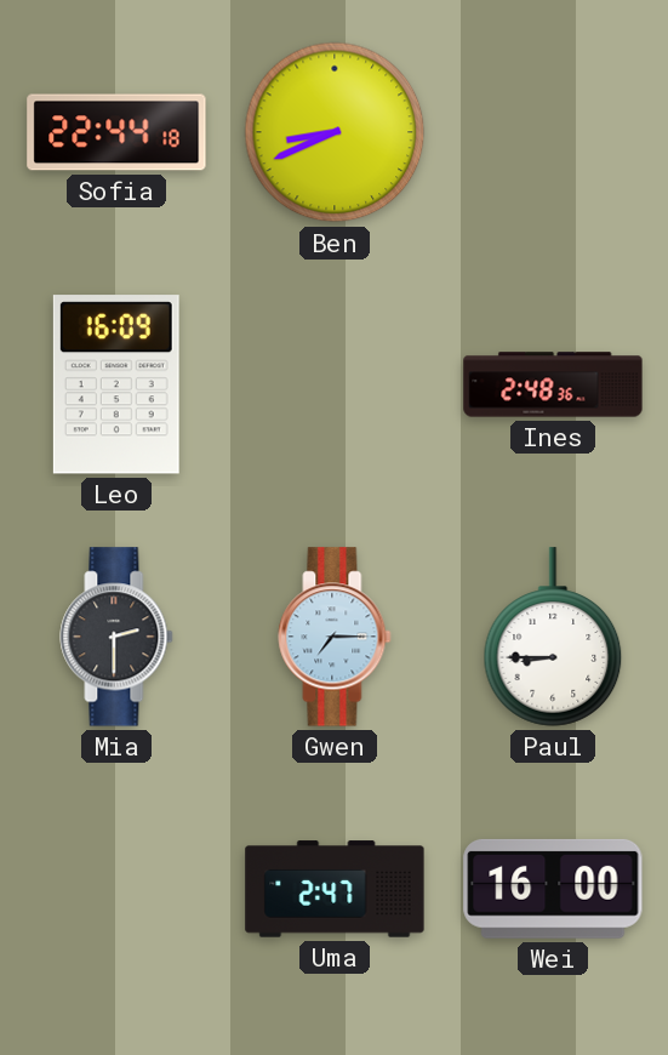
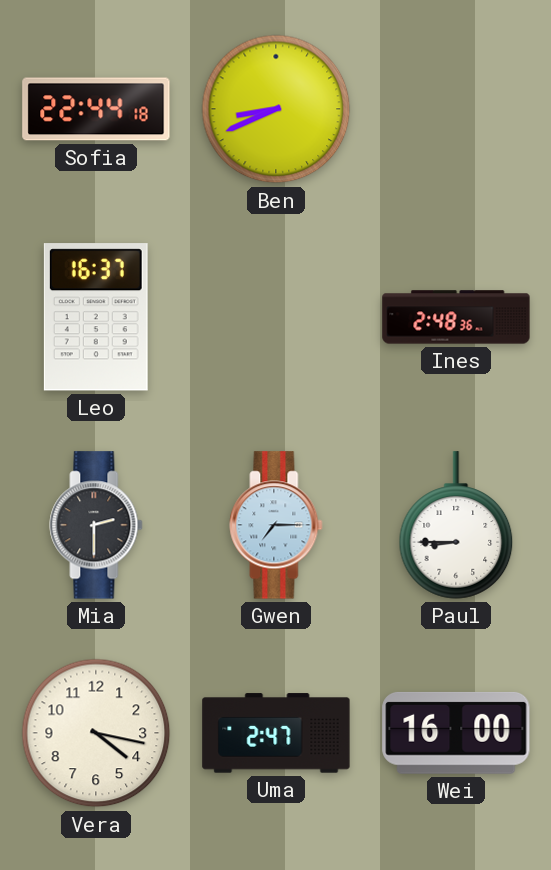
Leo: 16:09 -> 16:37
Vera: none -> 4:17
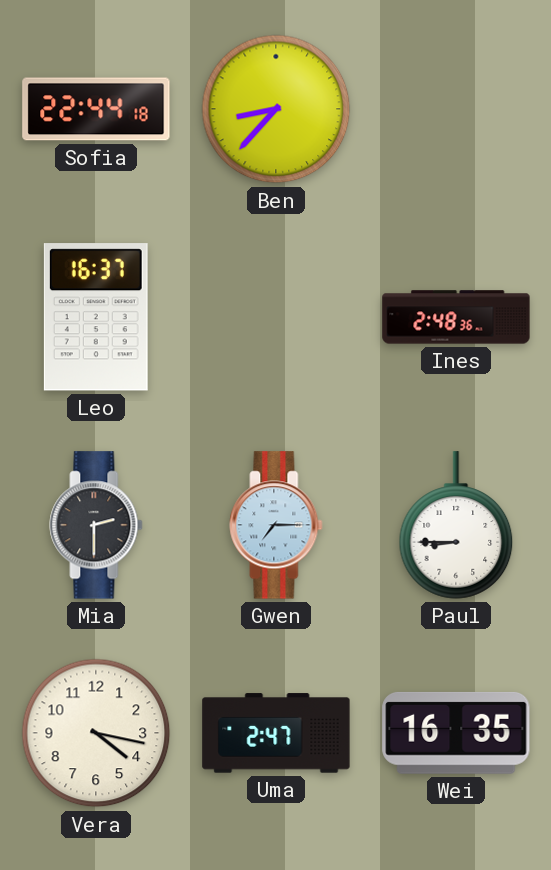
Ben: 8:41 -> 8:37
Wei: 16:00 -> 16:35
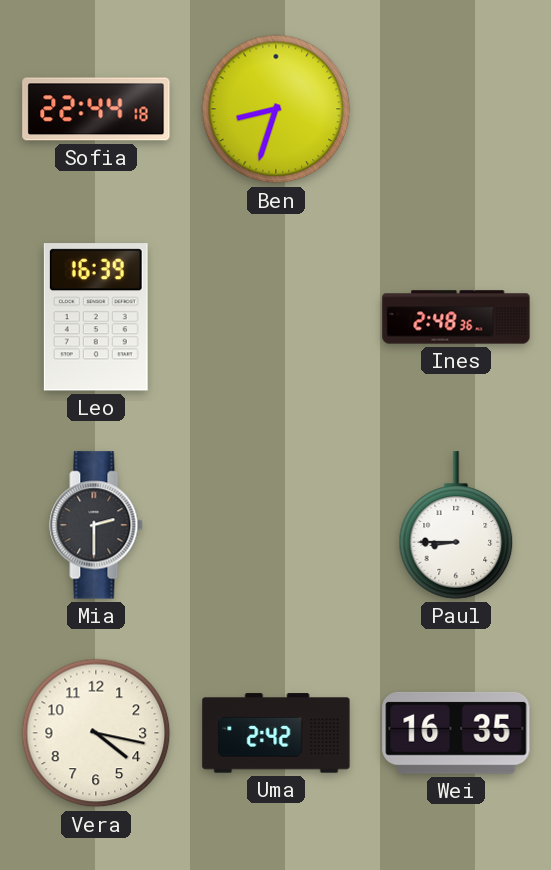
Ben: 8:37 -> 8:33
Leo: 16:37 -> 16:39
Gwen: 7:15 -> none
Uma: 2:47 -> 2:42
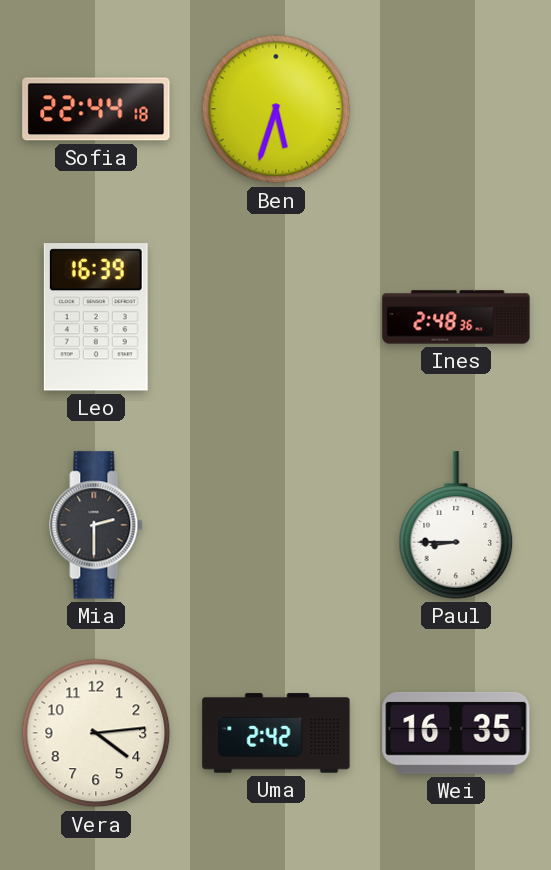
Ben: 8:33 -> 5:33
Vera: 4:17 -> 4:14
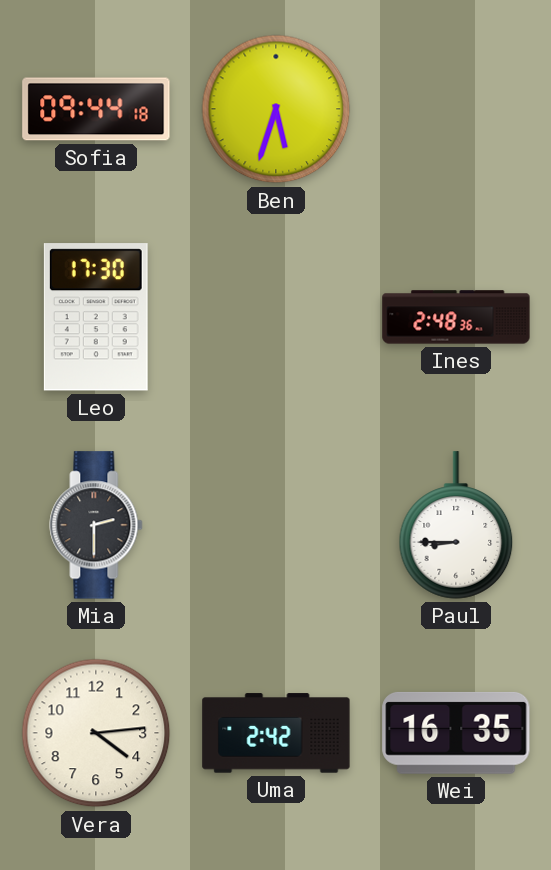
Sofia: 22:44 -> 09:44
Leo: 16:39 -> 17:30
